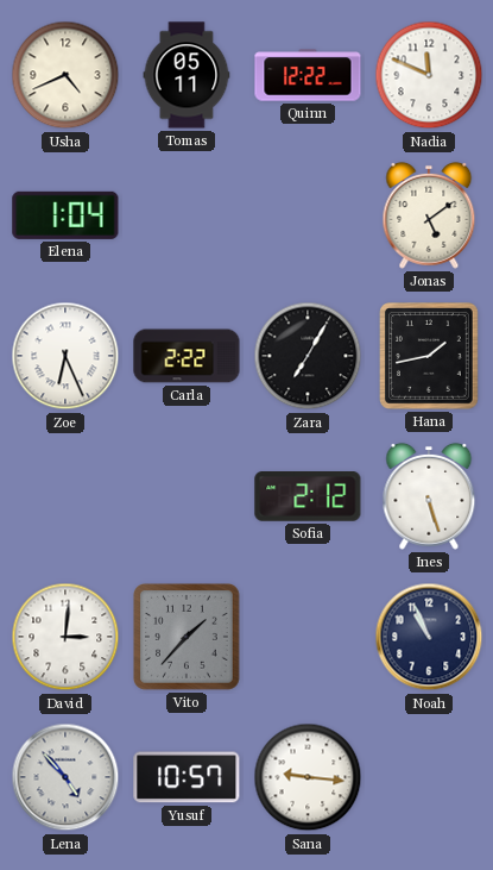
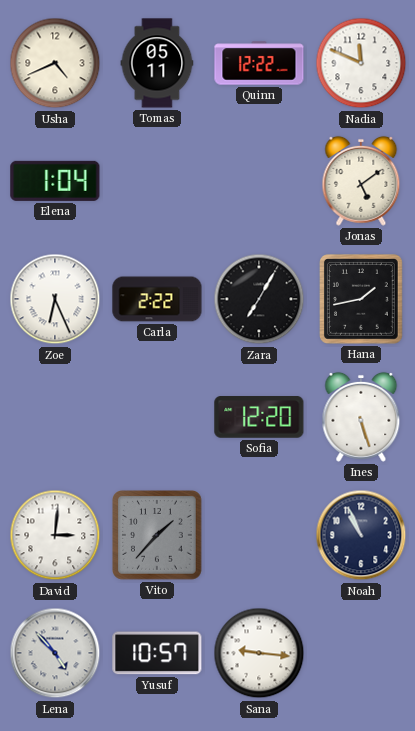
Sofia: 2:12 -> 12:20
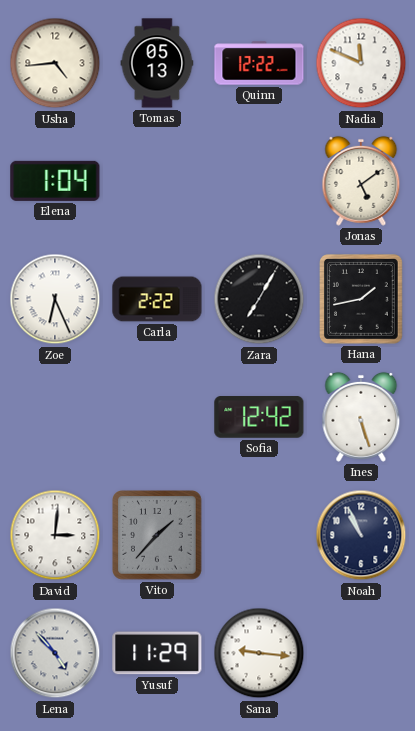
Usha: 4:41 -> 4:44
Tomas: 05:11 -> 05:13
Sofia: 12:20 -> 12:42
Yusuf: 10:57 -> 11:29
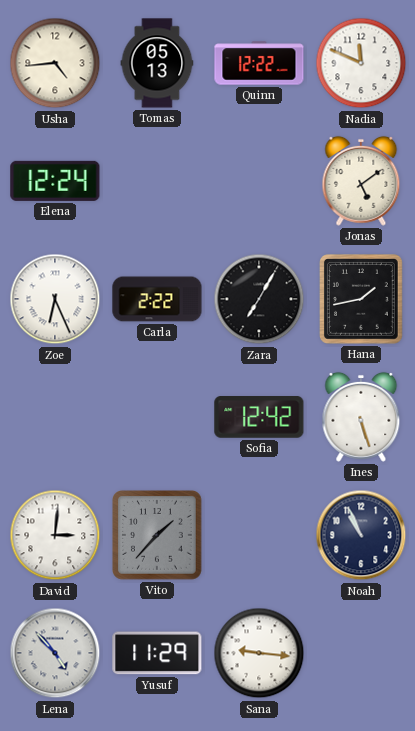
Elena: 1:04 -> 12:24
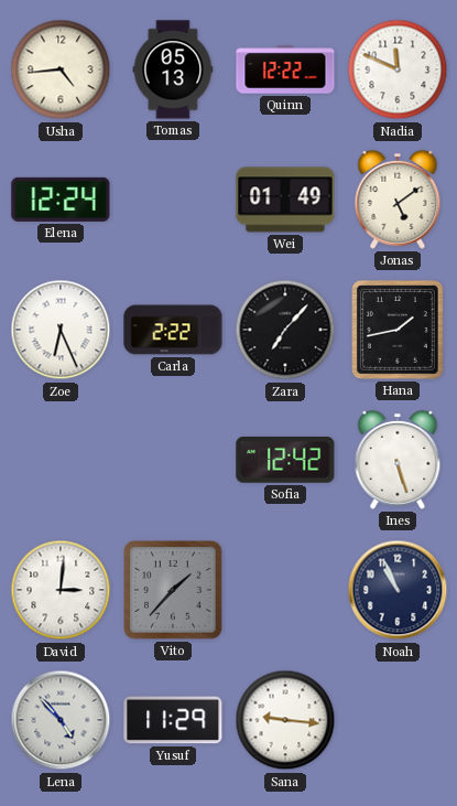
Wei: none -> 01:49
Zara: 7:05 -> 7:07
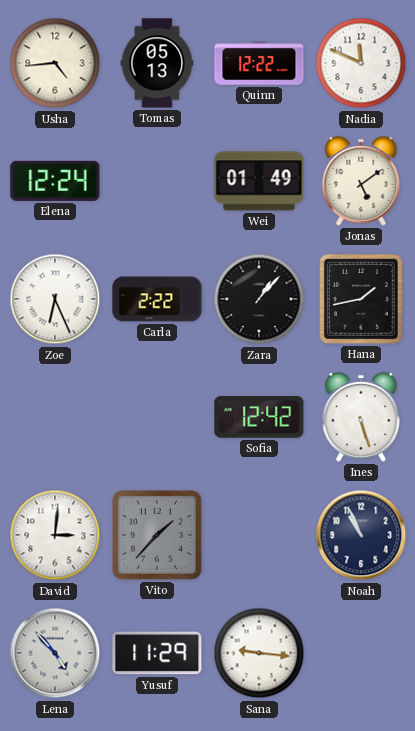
Zara: 7:07 -> 1:07
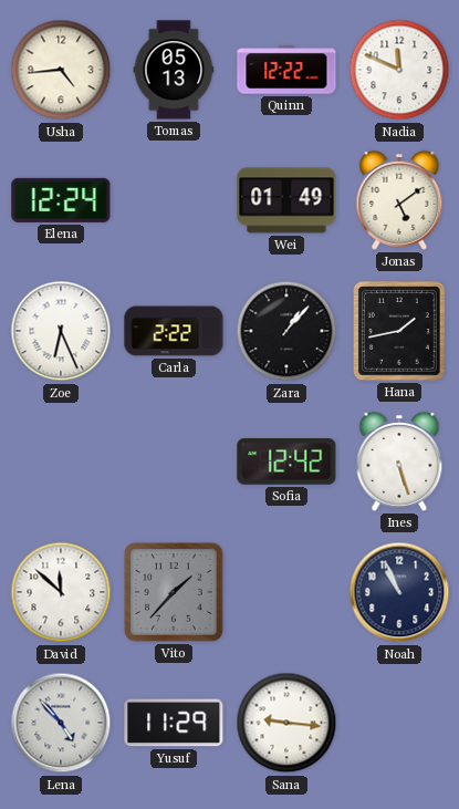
David: 3:01 -> 11:52
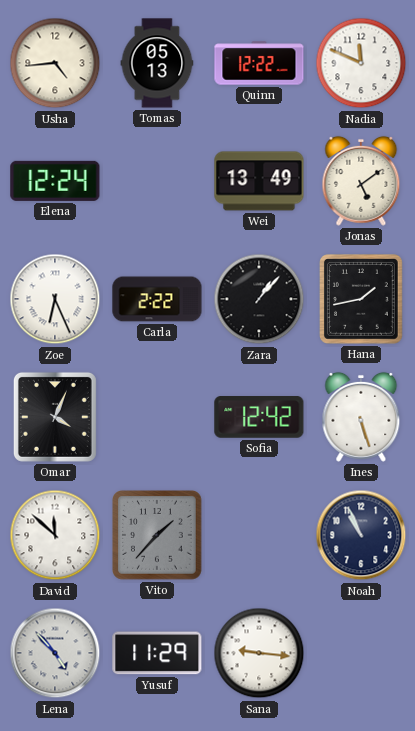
Wei: 01:49 -> 13:49
Omar: none -> 4:04
